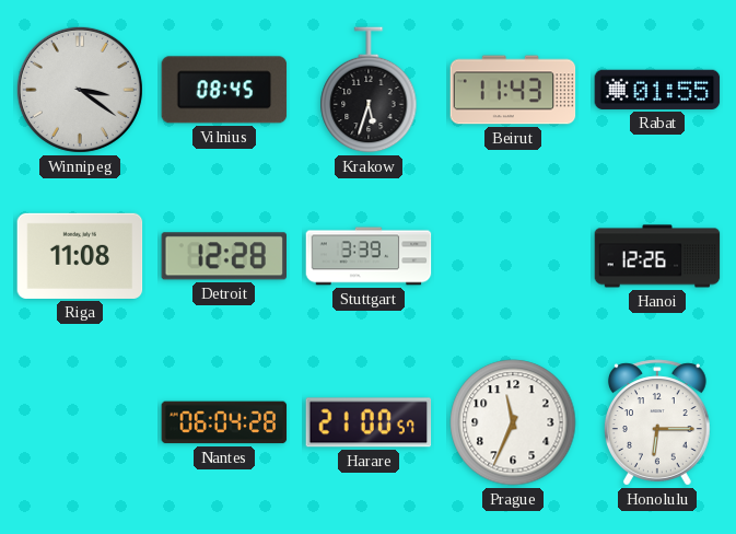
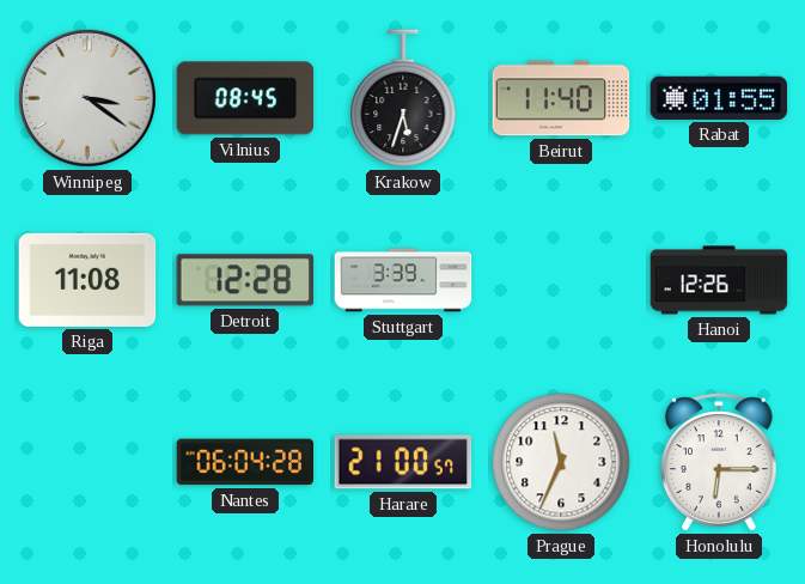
Beirut: 11:43 -> 11:40
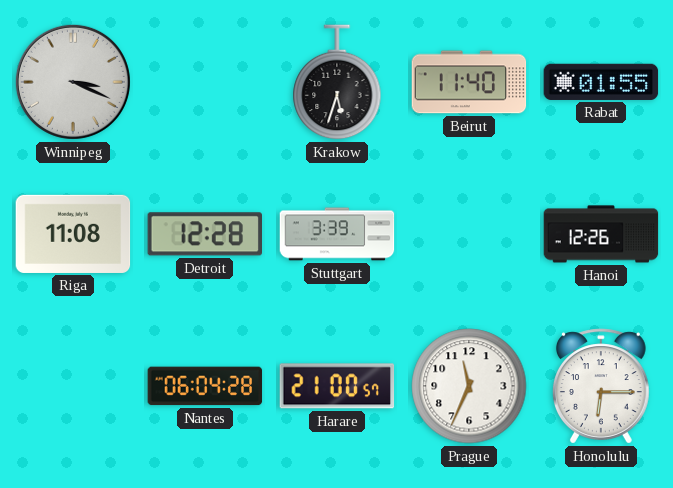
Winnipeg: 3:21 -> 3:19
Vilnius: 08:45 -> none
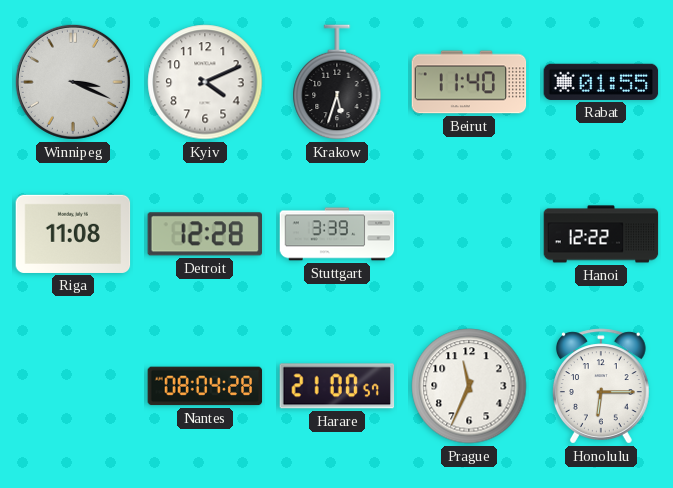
Kyiv: none -> 4:11
Hanoi: 12:26 -> 12:22
Nantes: 06:04 -> 08:04
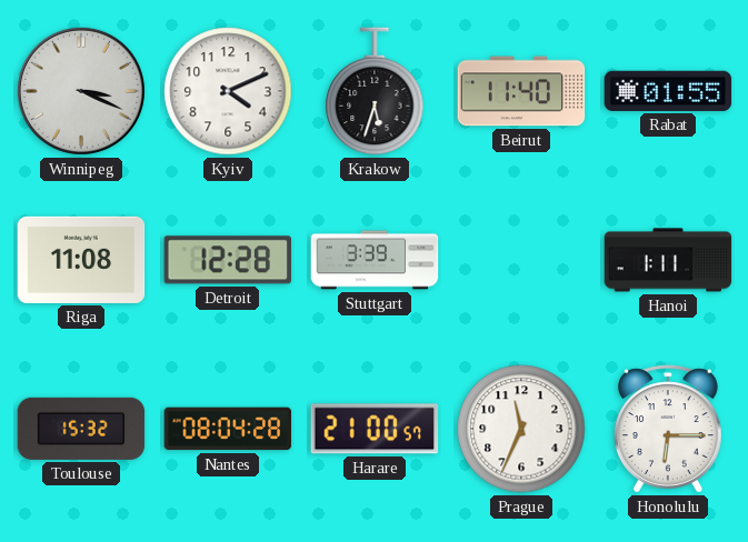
Hanoi: 12:22 -> 1:11
Toulouse: none -> 15:32
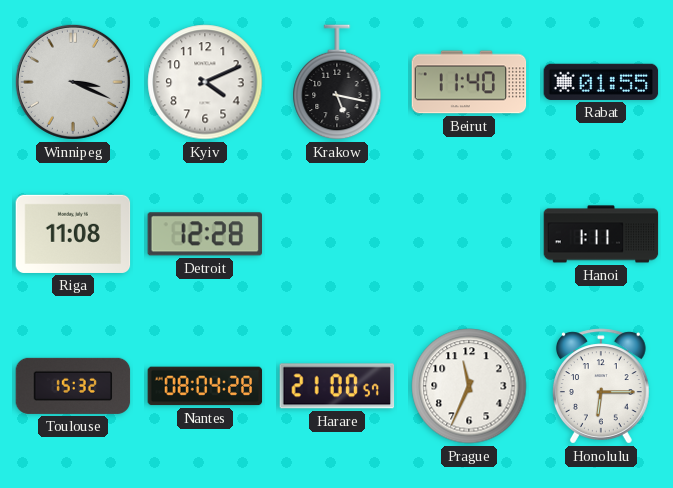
Krakow: 5:33 -> 5:17
Stuttgart: 3:39 -> none
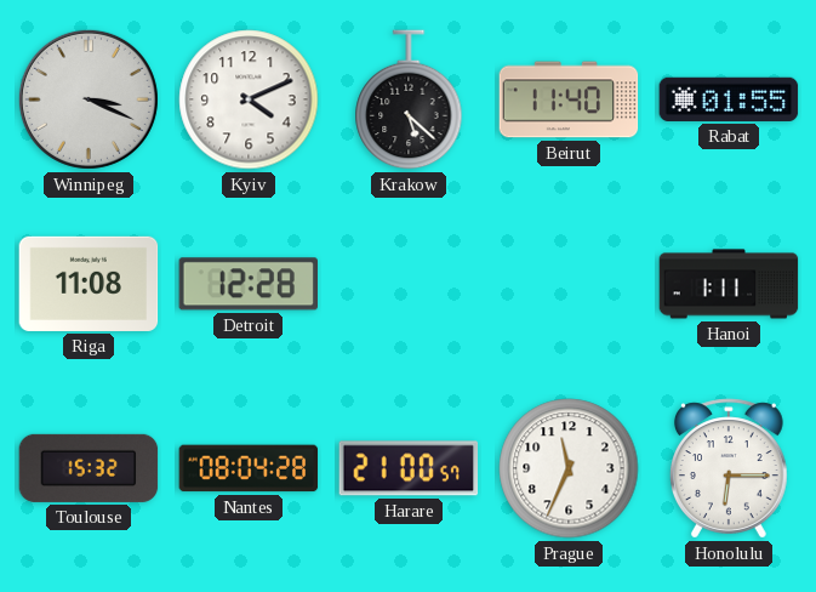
Krakow: 5:17 -> 5:22
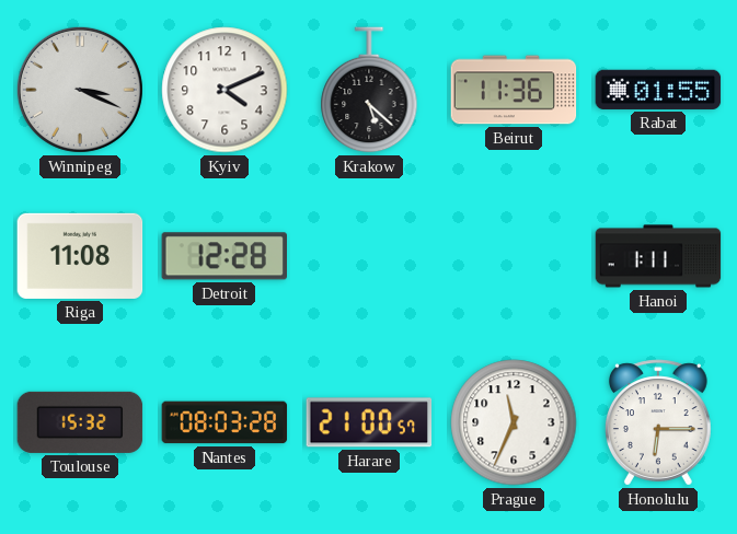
Beirut: 11:40 -> 11:36
Nantes: 08:04 -> 08:03
